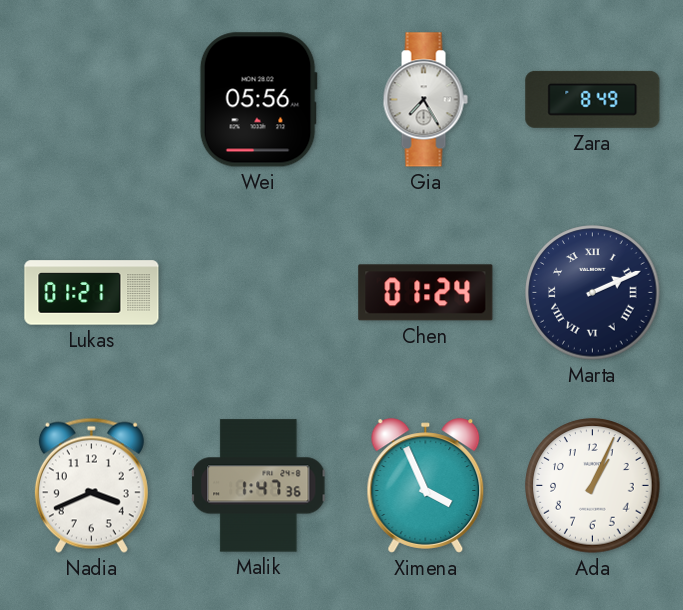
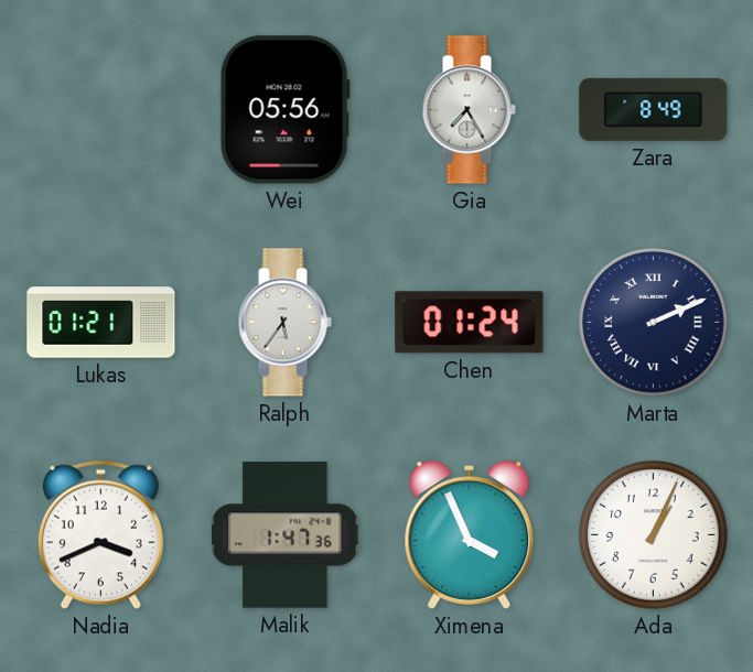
Ralph: none -> 5:36
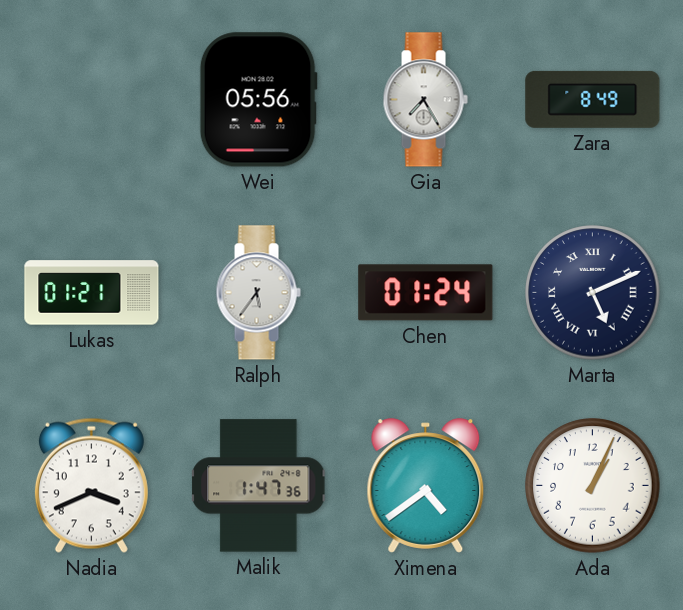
Marta: 2:11 -> 5:11
Ximena: 3:56 -> 4:39
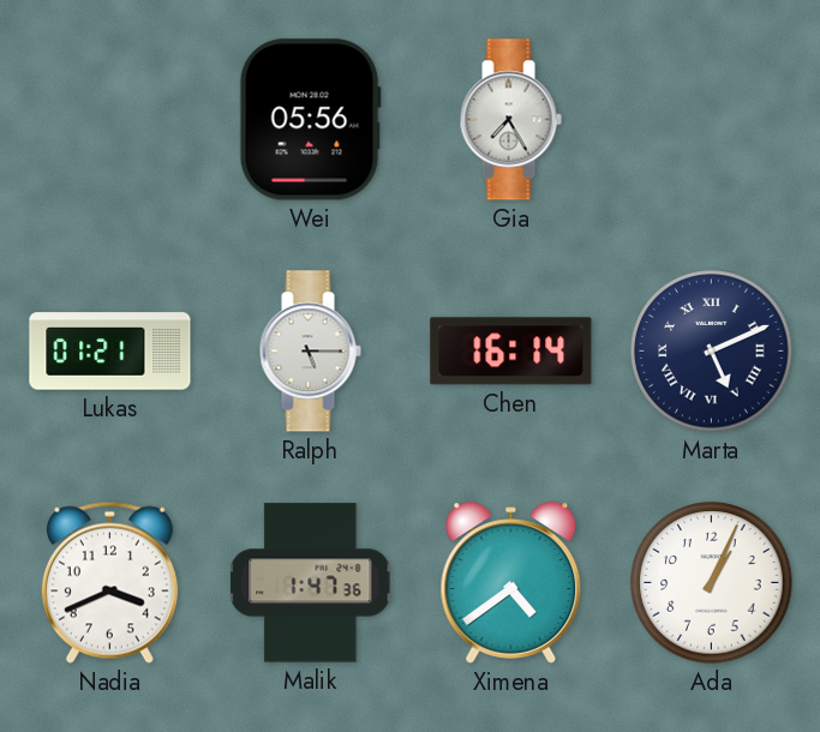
Zara: 8:49 -> none
Ralph: 5:36 -> 5:15
Chen: 01:24 -> 16:14
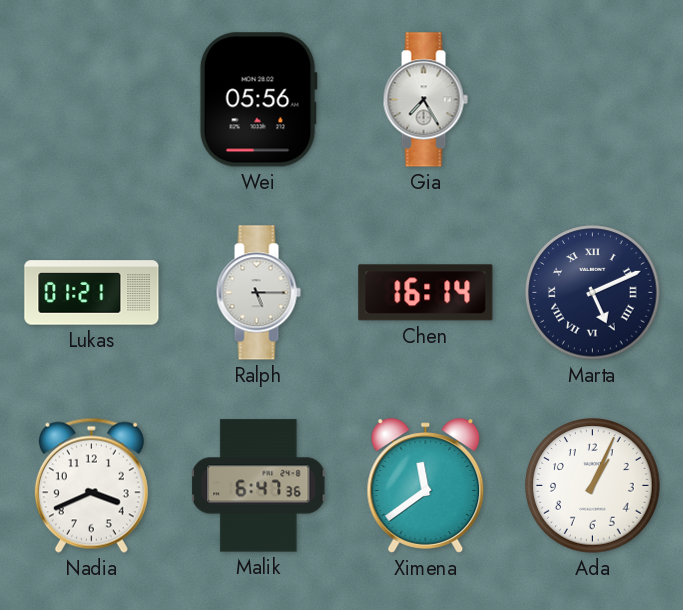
Malik: 1:47 -> 6:47
Ximena: 4:39 -> 11:39
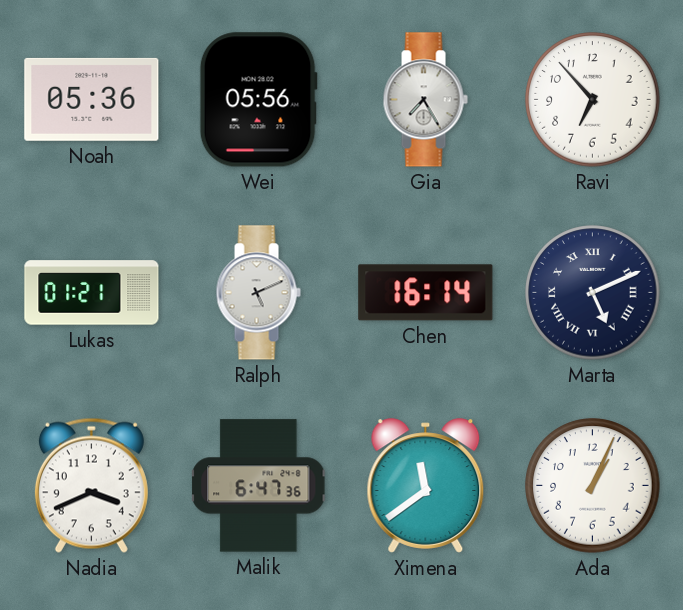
Noah: none -> 05:36
Ravi: none -> 6:53
Ralph: 5:15 -> 5:11
